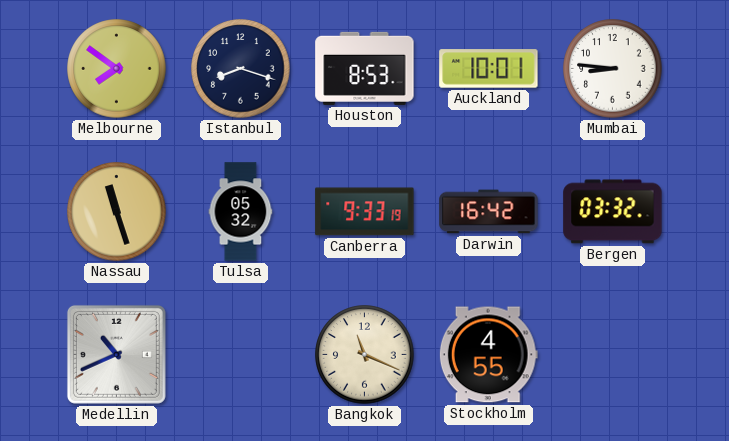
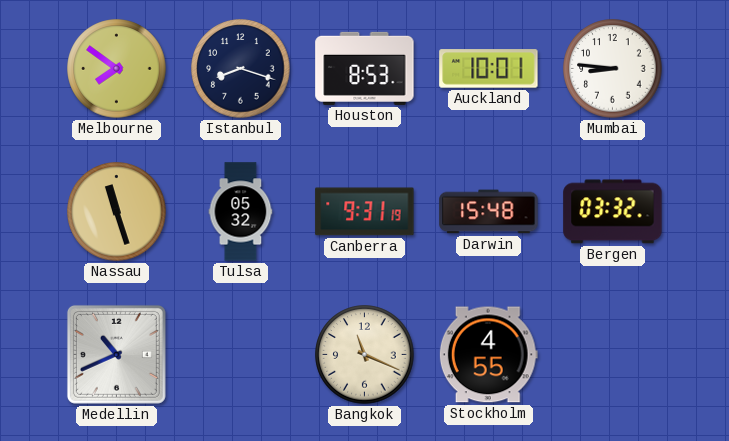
Canberra: 9:33 -> 9:31
Darwin: 16:42 -> 15:48
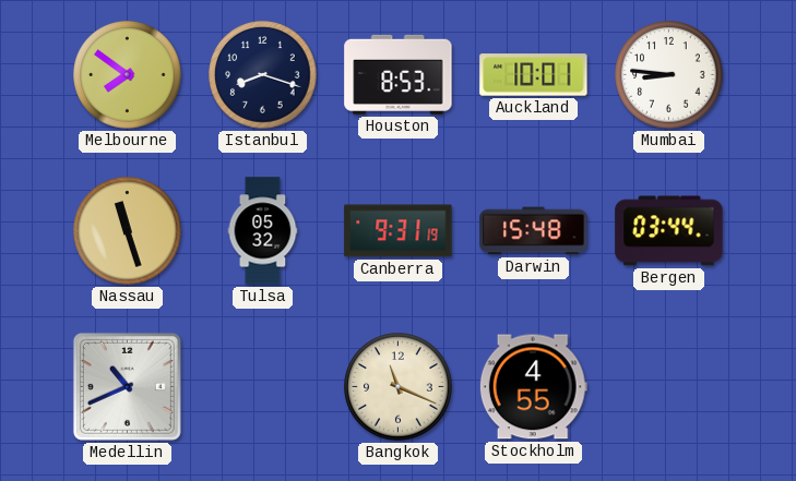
Bergen: 03:32 -> 03:44
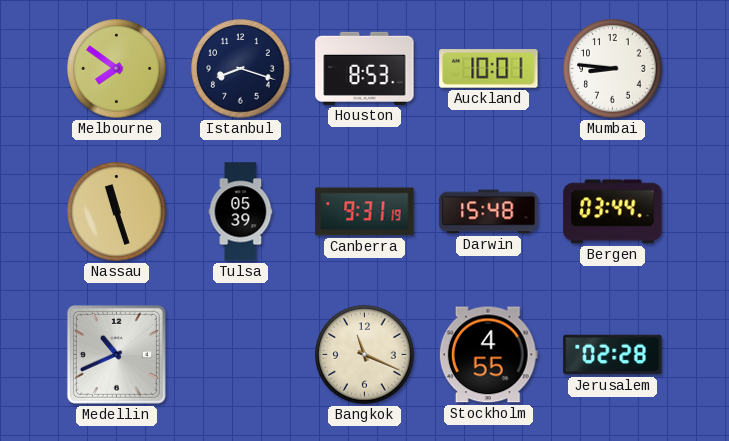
Tulsa: 05:32 -> 05:39
Jerusalem: none -> 02:28
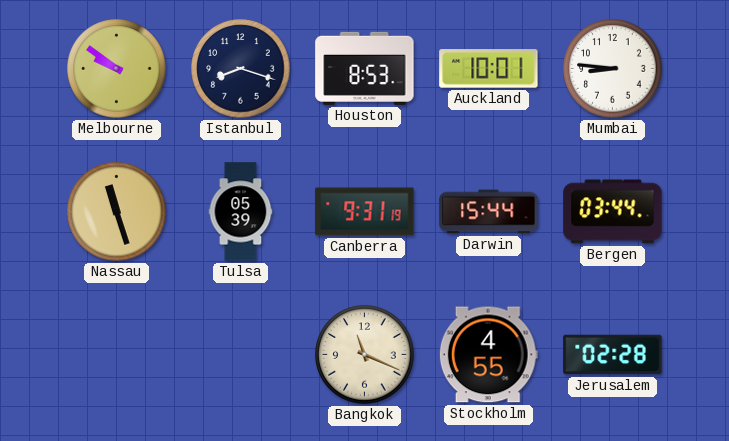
Melbourne: 7:51 -> 9:51
Darwin: 15:48 -> 15:44
Medellin: 10:41 -> none
